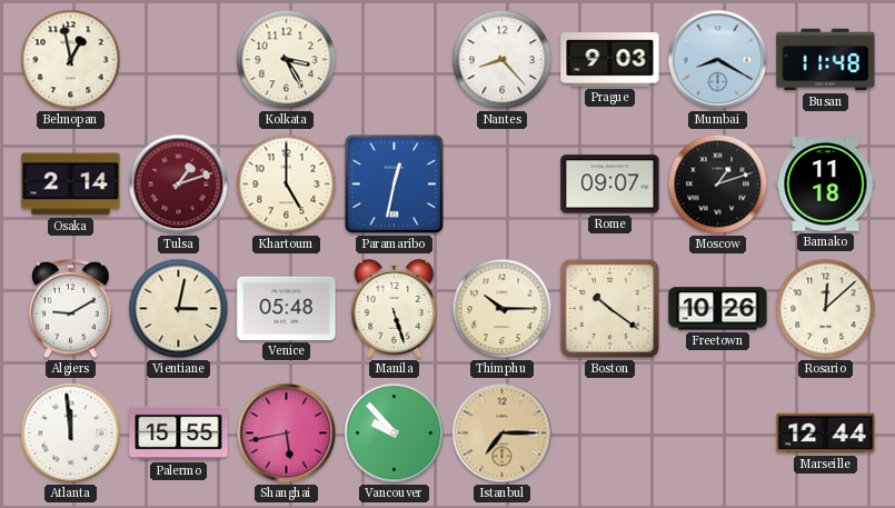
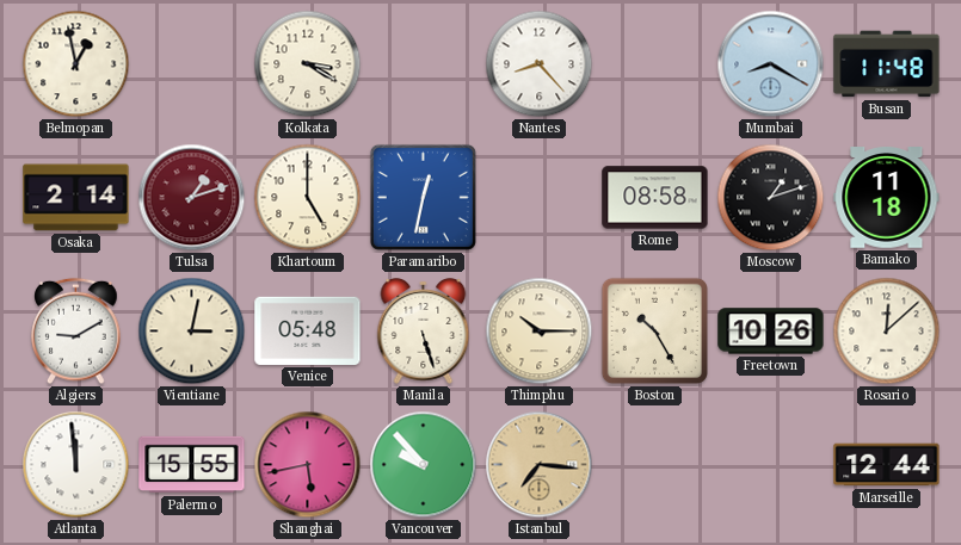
Kolkata: 3:25 -> 3:20
Prague: 9:03 -> none
Rome: 09:07 -> 08:58
Boston: 10:21 -> 10:25
Istanbul: 7:15 -> 7:16
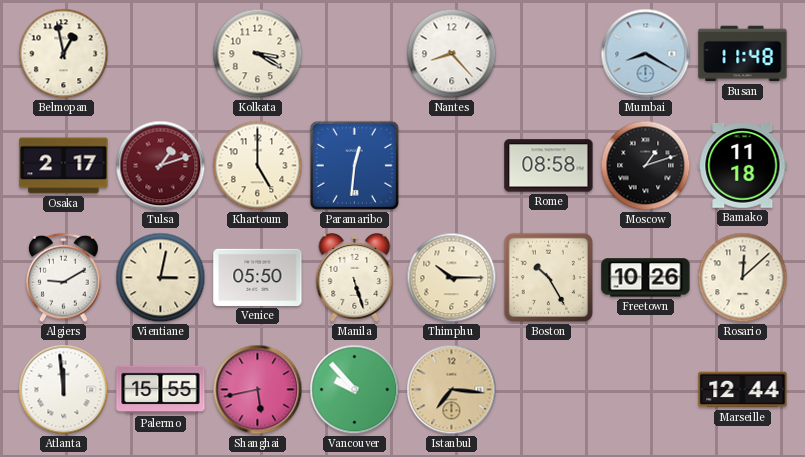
Osaka: 2:14 -> 2:17
Paramaribo: 12:32 -> 12:31
Venice: 05:48 -> 05:50
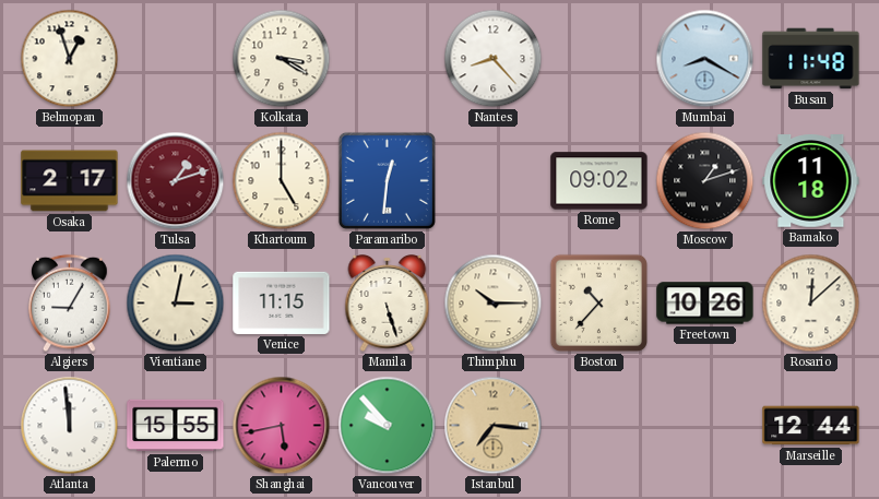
Belmopan: 12:58 -> 12:57
Rome: 08:58 -> 09:02
Algiers: 9:10 -> 9:05
Venice: 05:50 -> 11:15
Boston: 10:25 -> 10:37
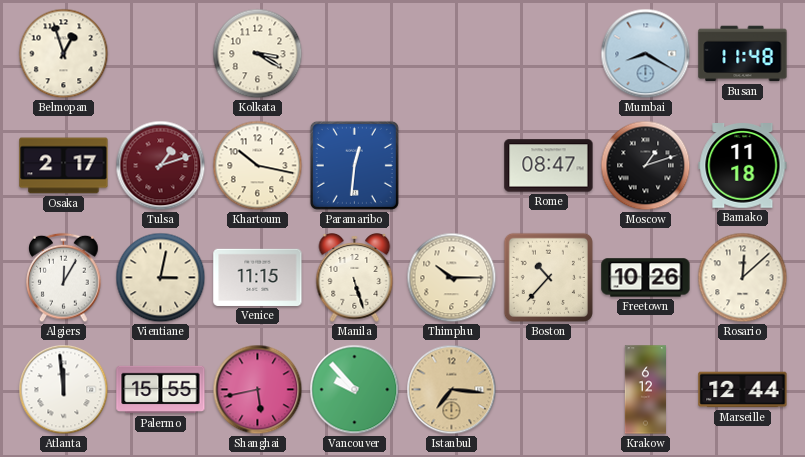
Nantes: 8:23 -> none
Khartoum: 5:00 -> 10:17
Rome: 09:02 -> 08:47
Algiers: 9:05 -> 12:05
Krakow: none -> 6:12
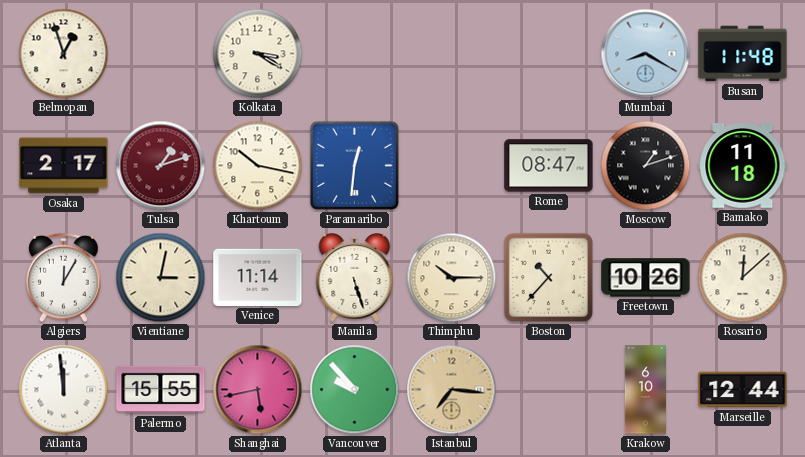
Venice: 11:15 -> 11:14
Krakow: 6:12 -> 6:10
